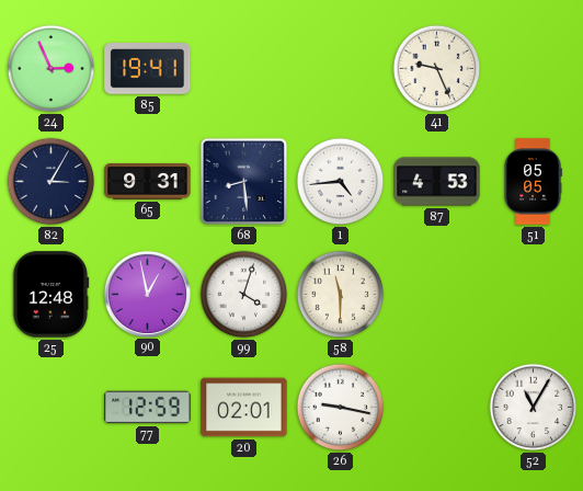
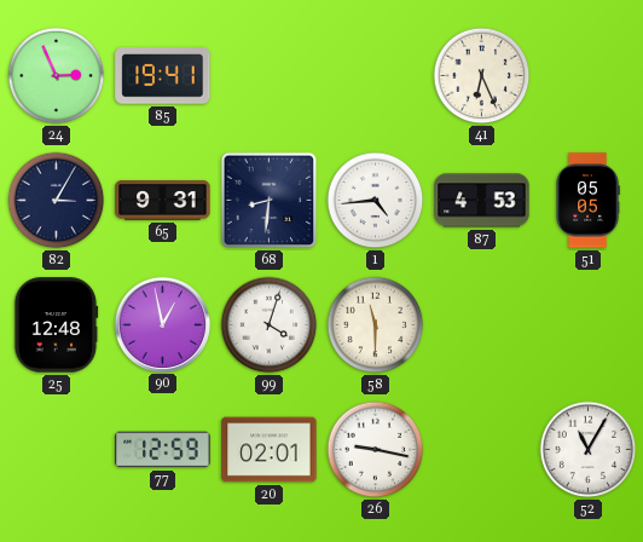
41: 9:26 -> 6:26
68: 8:29 -> 8:31
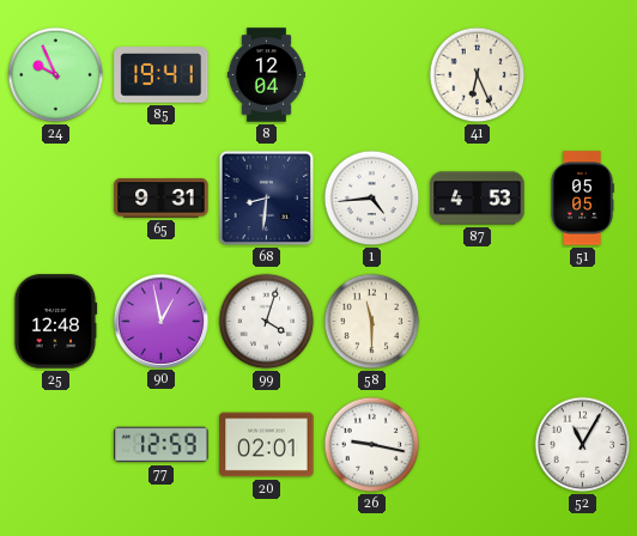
24: 2:56 -> 9:56
8: none -> 12:04
82: 3:05 -> none
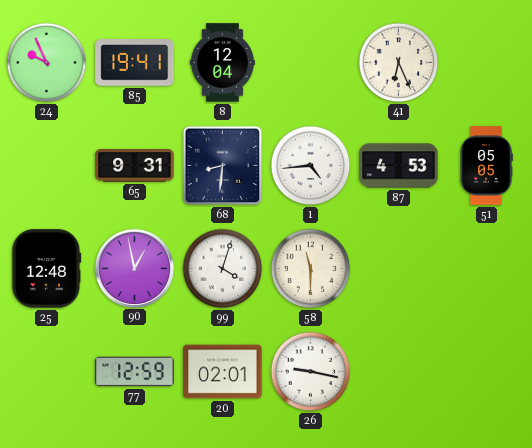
52: 11:05 -> none
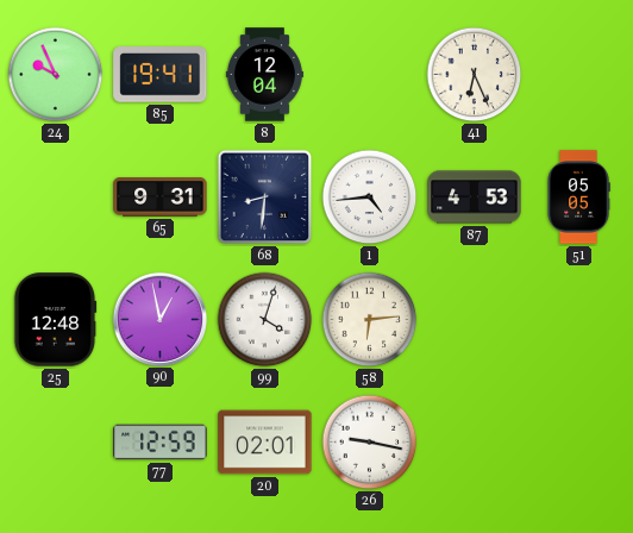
58: 11:30 -> 6:14
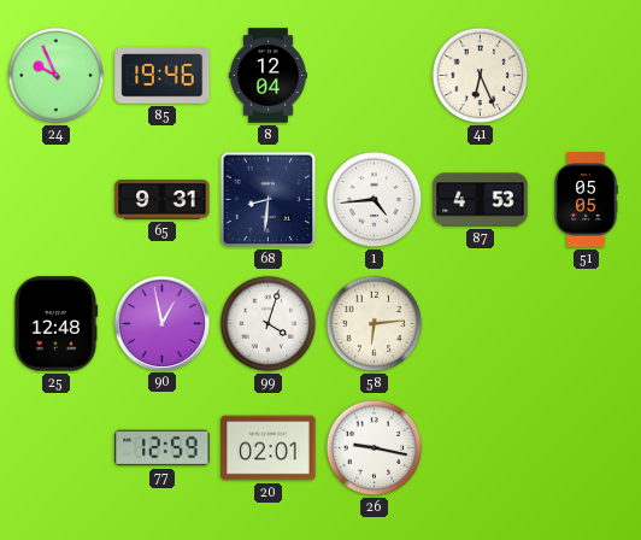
85: 19:41 -> 19:46
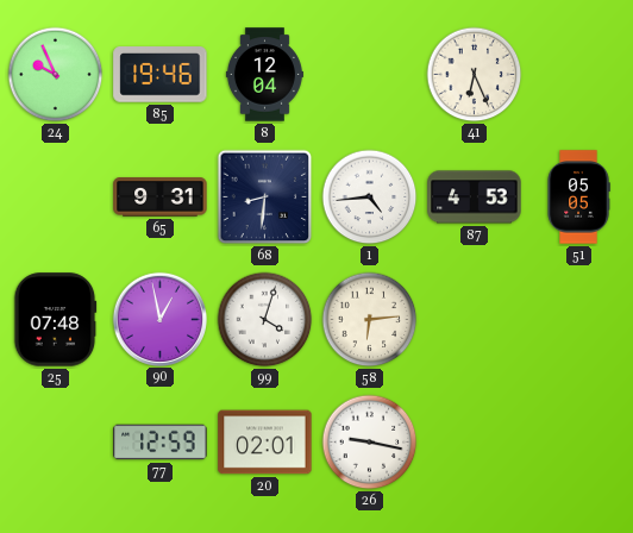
25: 12:48 -> 07:48
